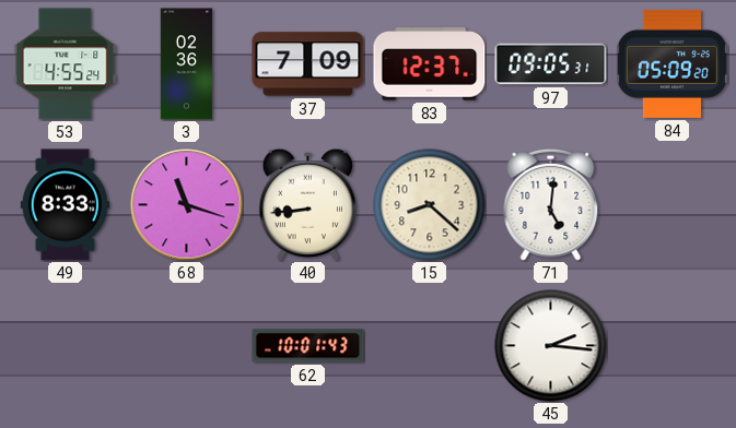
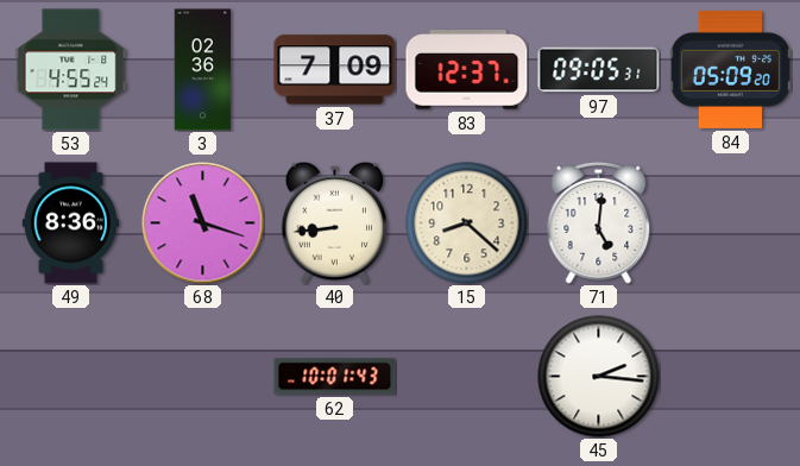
49: 8:33 -> 8:36
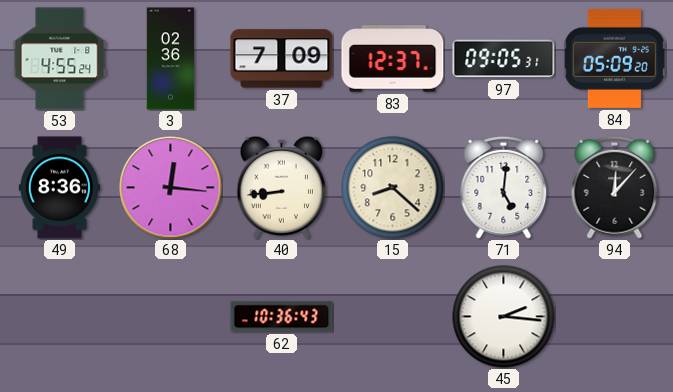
68: 11:18 -> 12:16
94: none -> 12:07
62: 10:01 -> 10:36
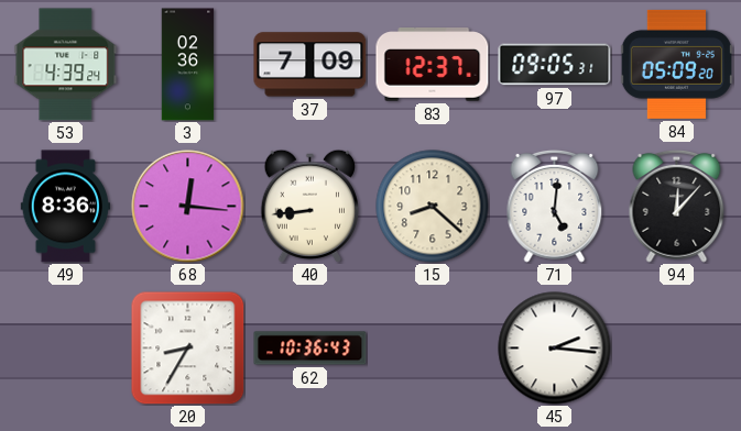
53: 4:55 -> 4:39
20: none -> 8:35
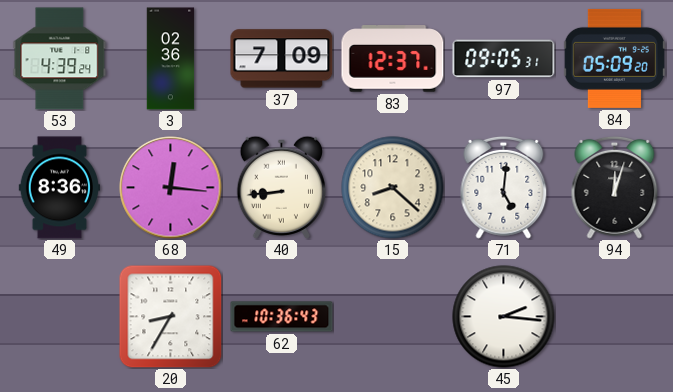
94: 12:07 -> 12:03
